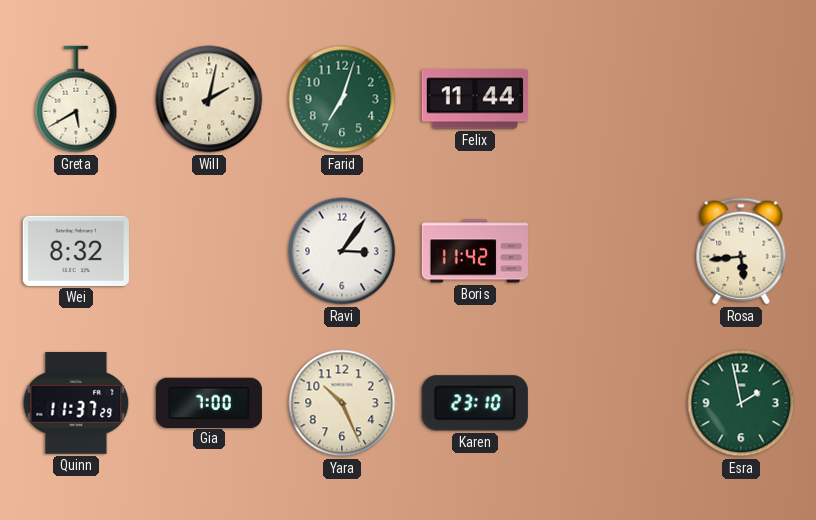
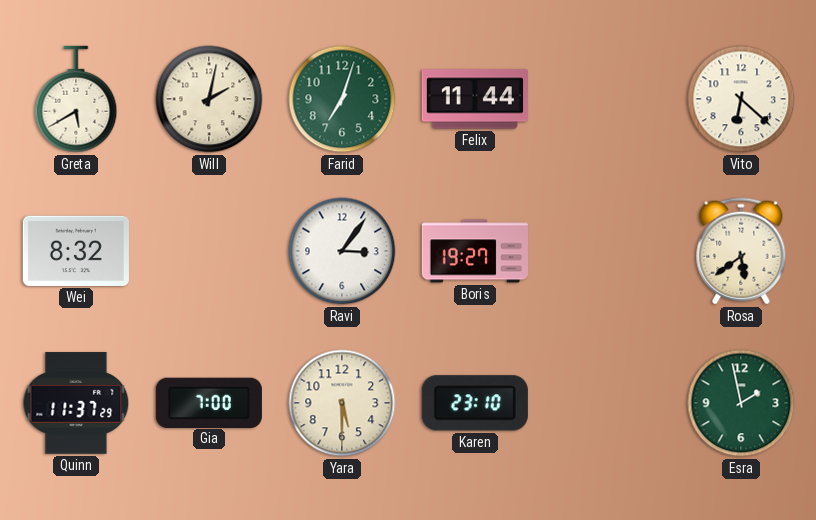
Vito: none -> 6:22
Boris: 11:42 -> 19:27
Rosa: 5:44 -> 5:39
Yara: 10:26 -> 5:30
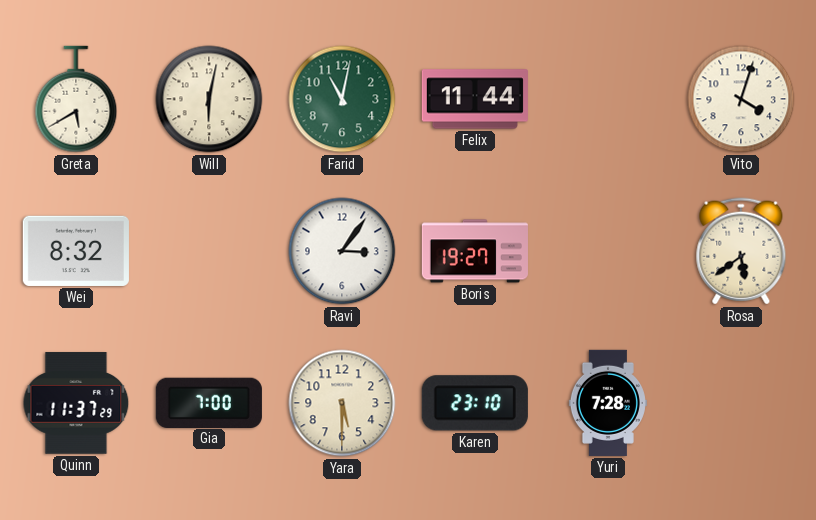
Will: 2:02 -> 6:02
Farid: 7:03 -> 11:02
Vito: 6:22 -> 4:03
Yuri: none -> 7:28
Esra: 1:58 -> none
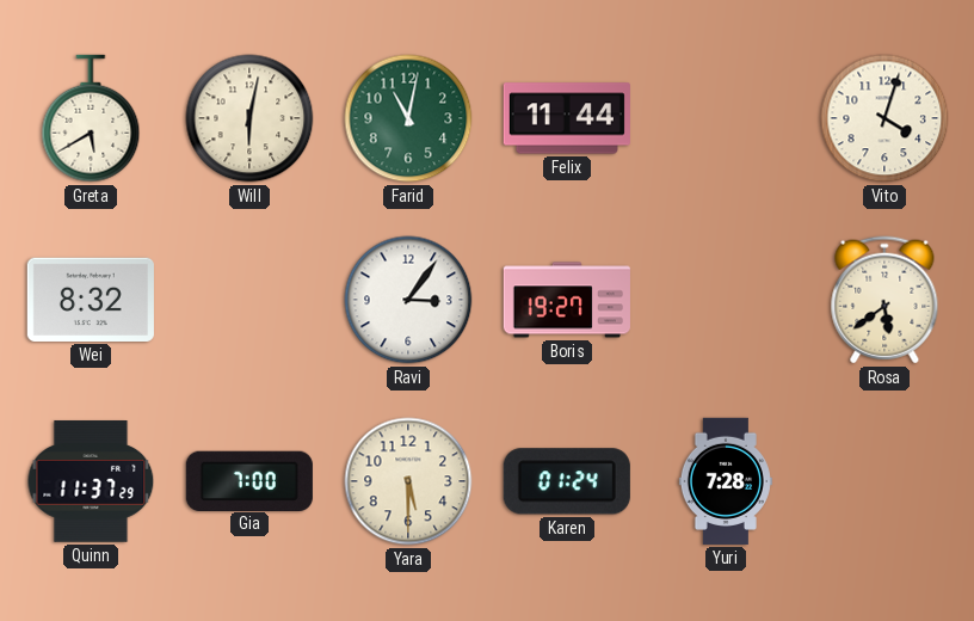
Karen: 23:10 -> 01:24
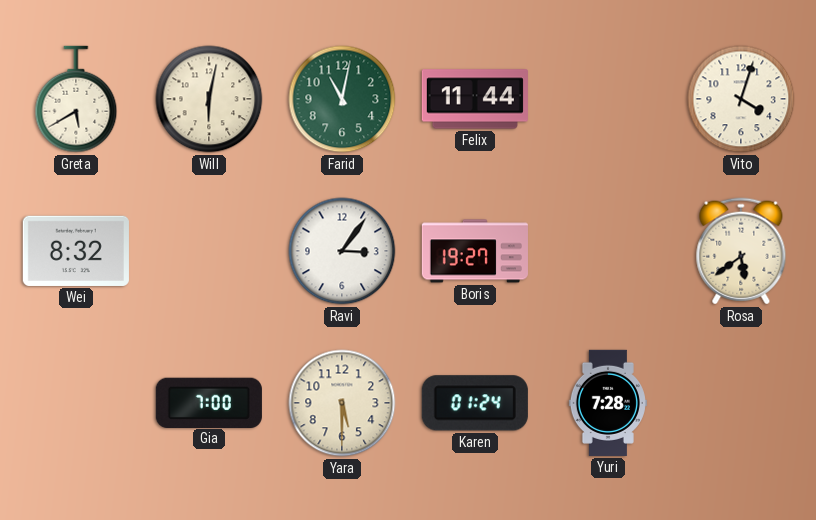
Quinn: 11:37 -> none
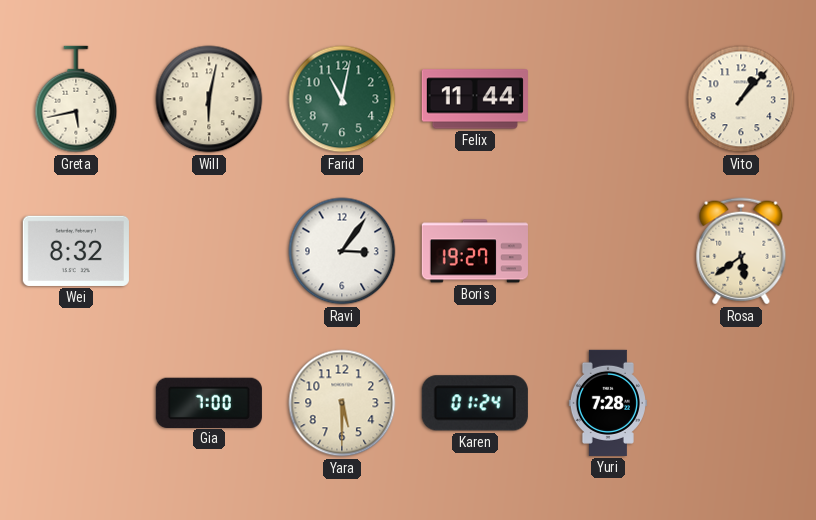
Greta: 5:40 -> 5:43
Vito: 4:03 -> 1:07
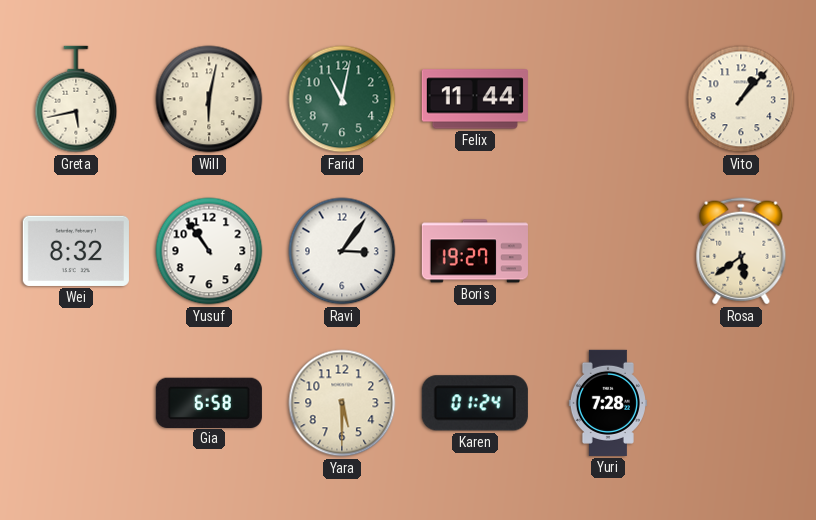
Yusuf: none -> 10:54
Gia: 7:00 -> 6:58
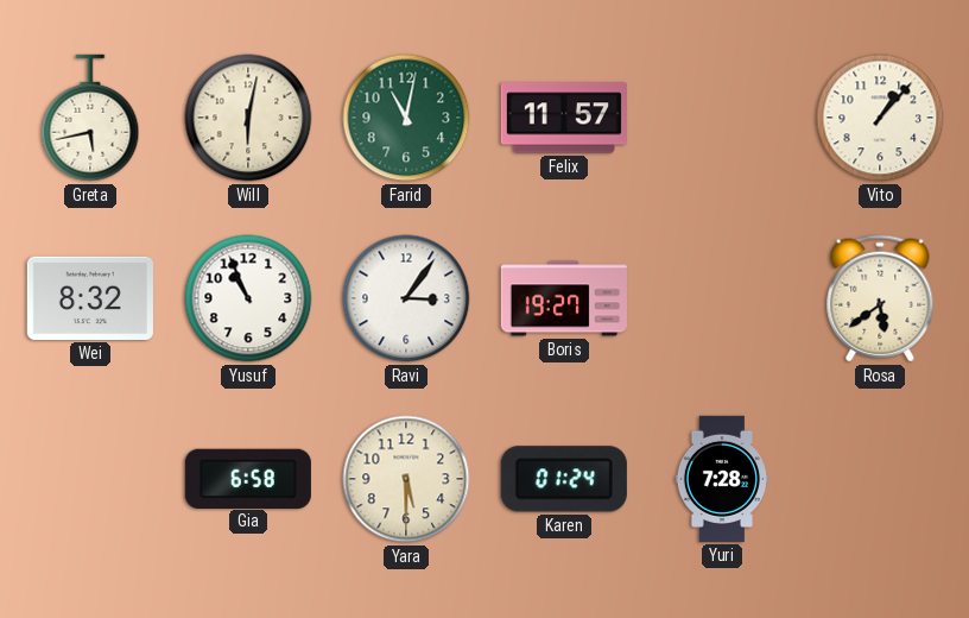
Felix: 11:44 -> 11:57
Yusuf: 10:54 -> 10:56
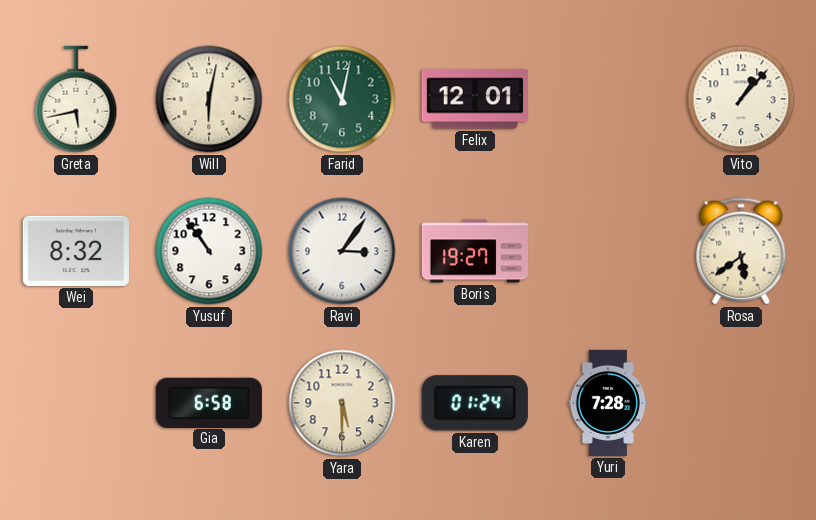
Felix: 11:57 -> 12:01
Yusuf: 10:56 -> 10:54
